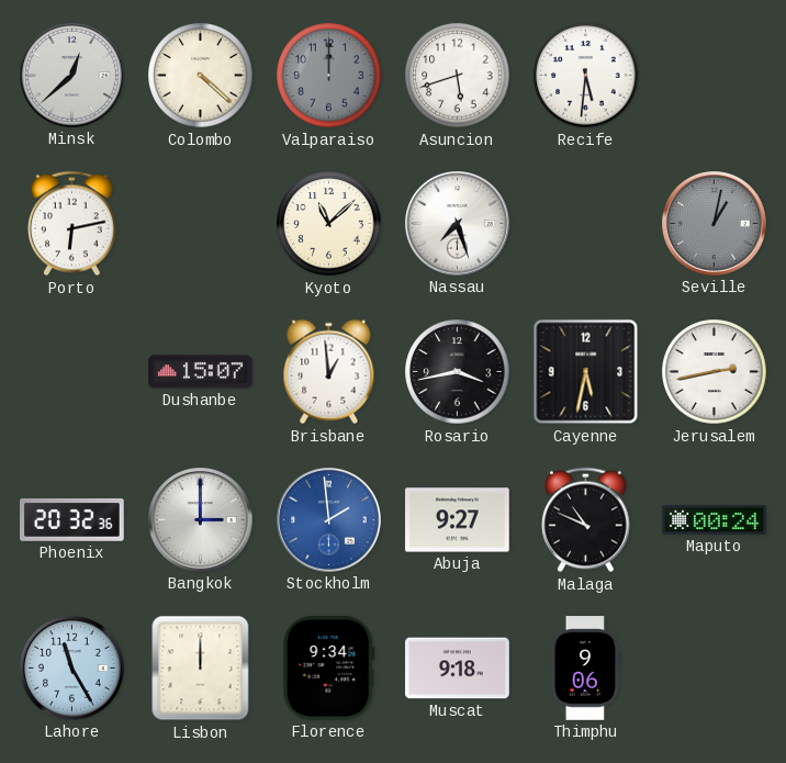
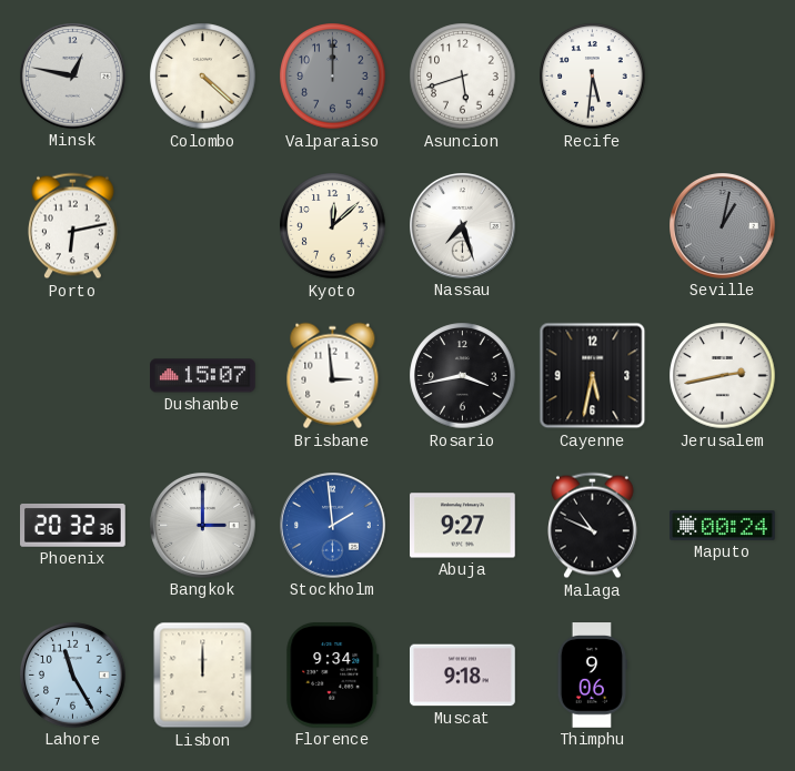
Minsk: 12:38 -> 12:47
Kyoto: 11:08 -> 12:08
Brisbane: 12:59 -> 2:59
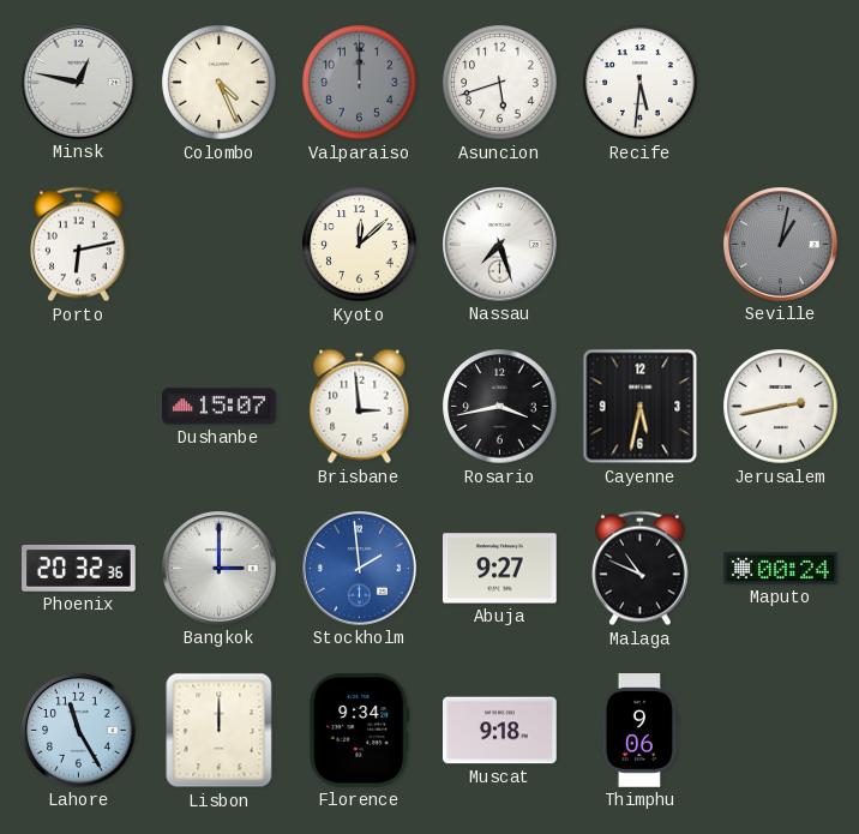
Colombo: 4:22 -> 4:26
